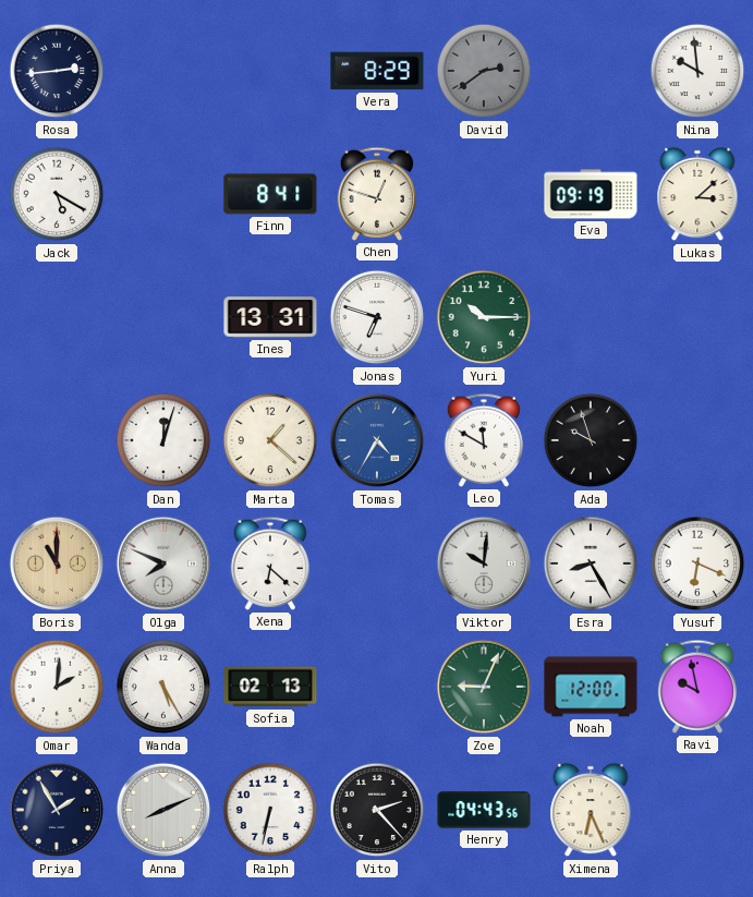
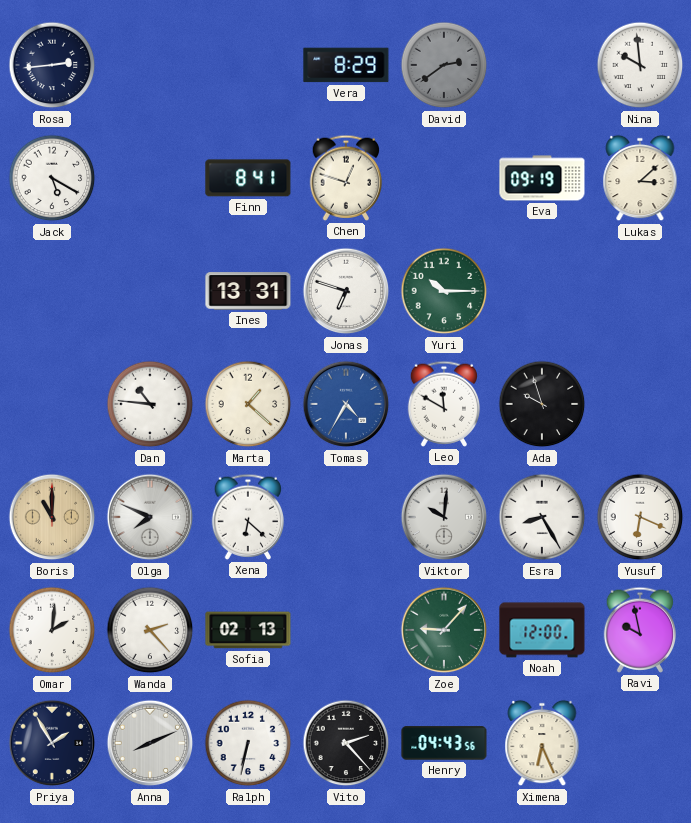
Dan: 12:03 -> 10:46
Wanda: 5:25 -> 2:23
Zoe: 9:04 -> 9:07
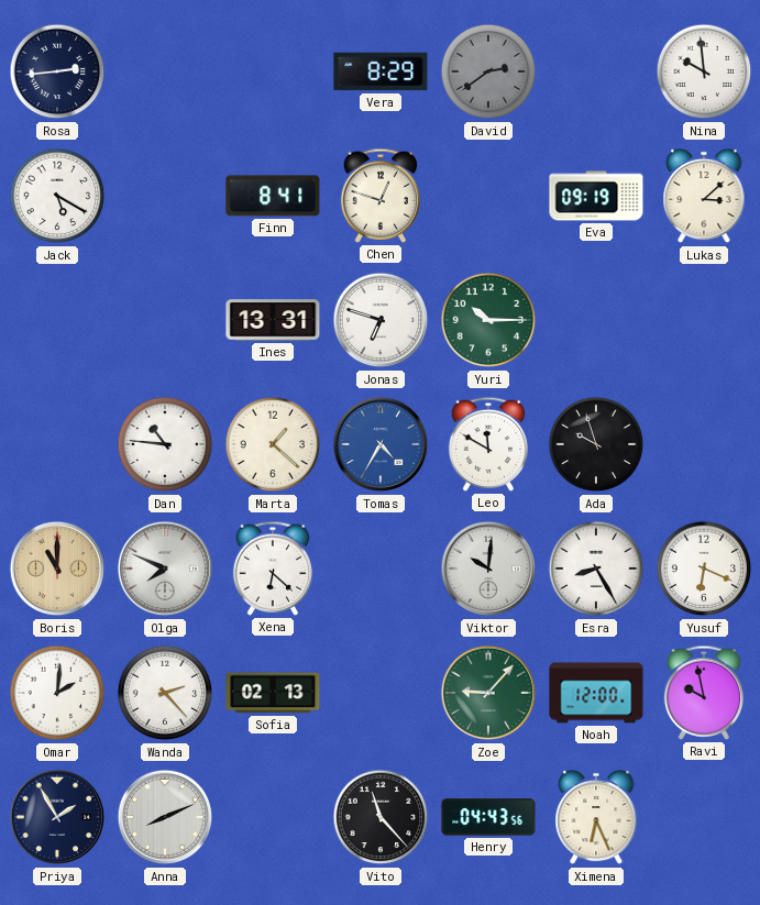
Ralph: 6:32 -> none
Vito: 2:23 -> 11:23
